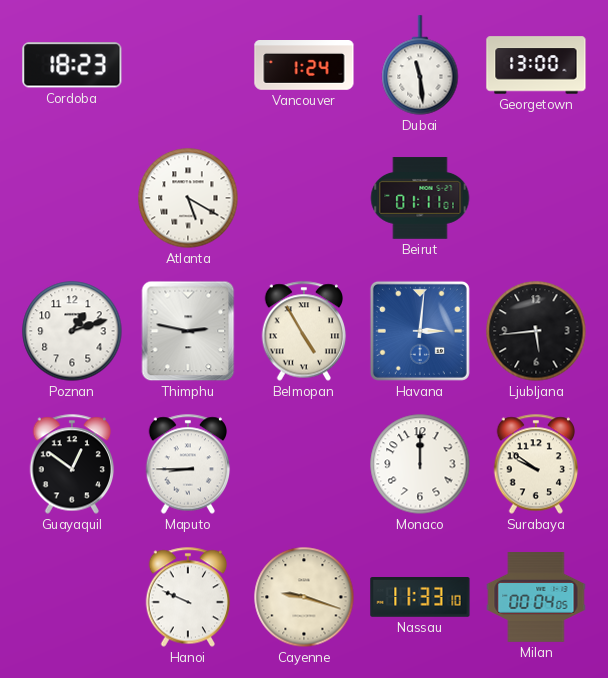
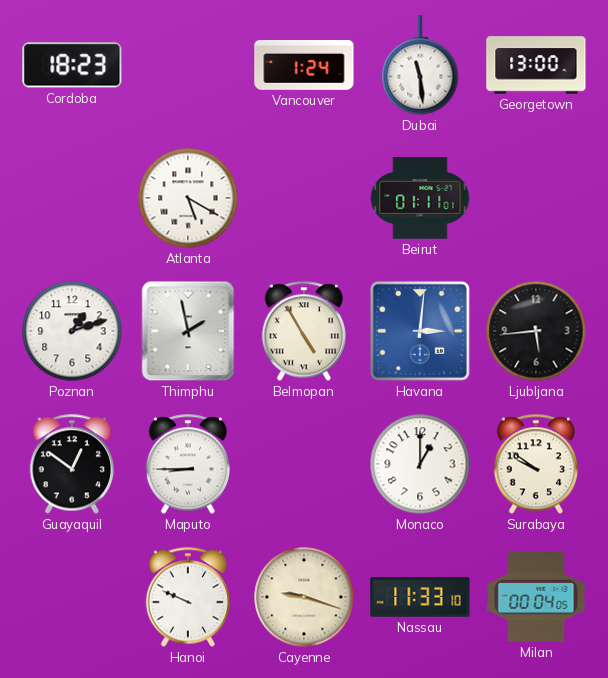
Thimphu: 2:47 -> 1:58
Monaco: 12:00 -> 1:00
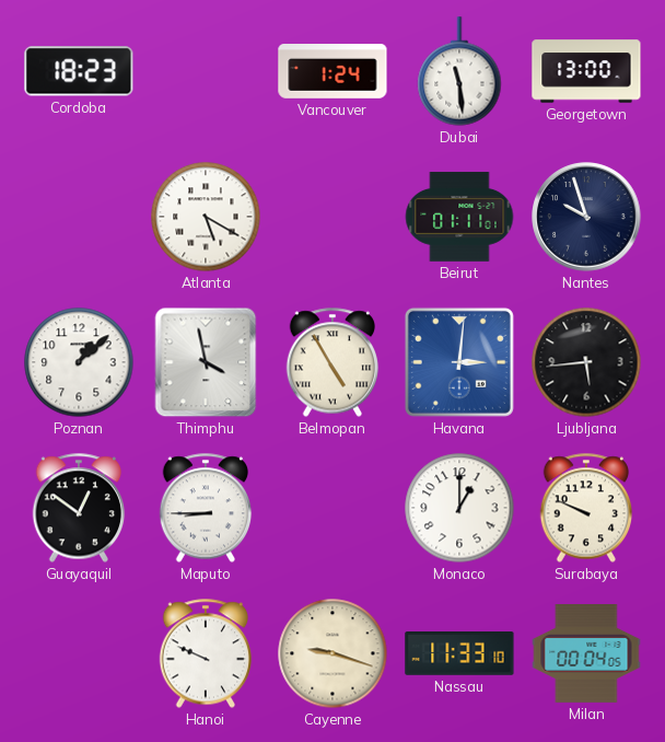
Nantes: none -> 9:57
Poznan: 1:12 -> 1:08
Thimphu: 1:58 -> 3:58
Surabaya: 9:51 -> 9:49
